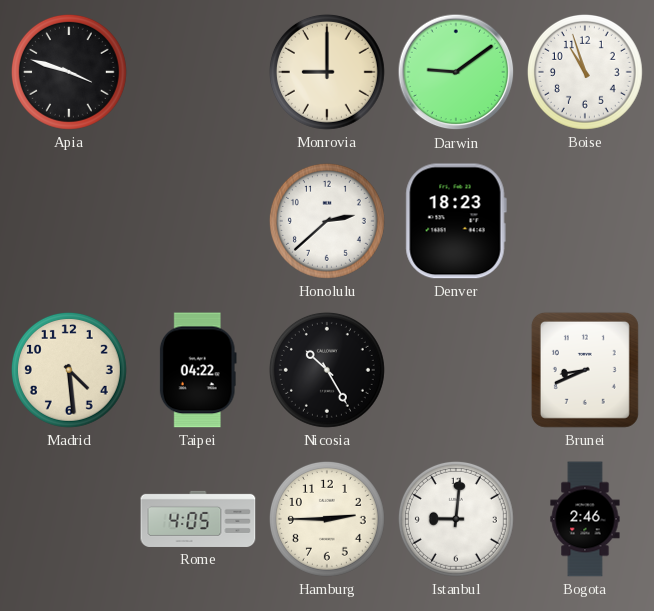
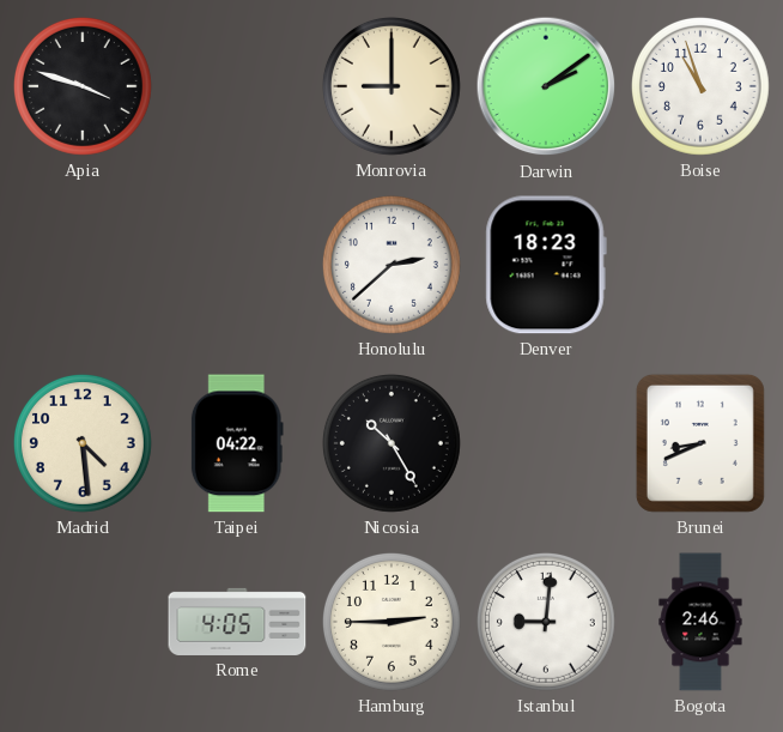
Darwin: 9:09 -> 2:09
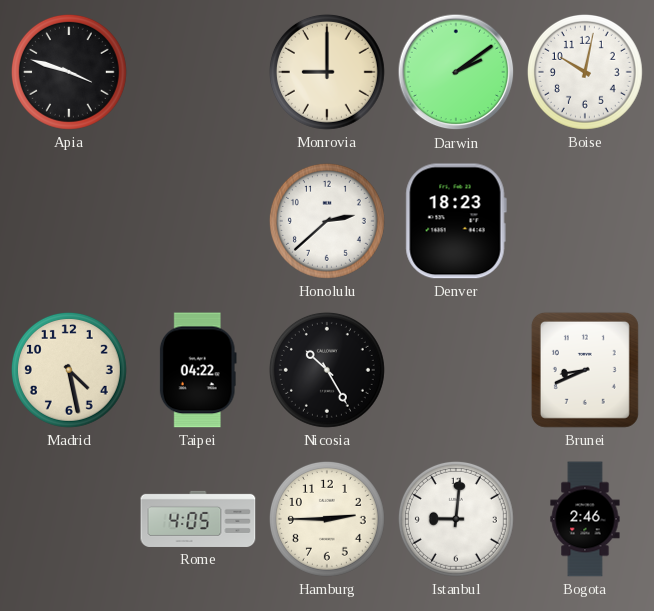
Boise: 10:57 -> 10:02
Madrid: 4:29 -> 4:28
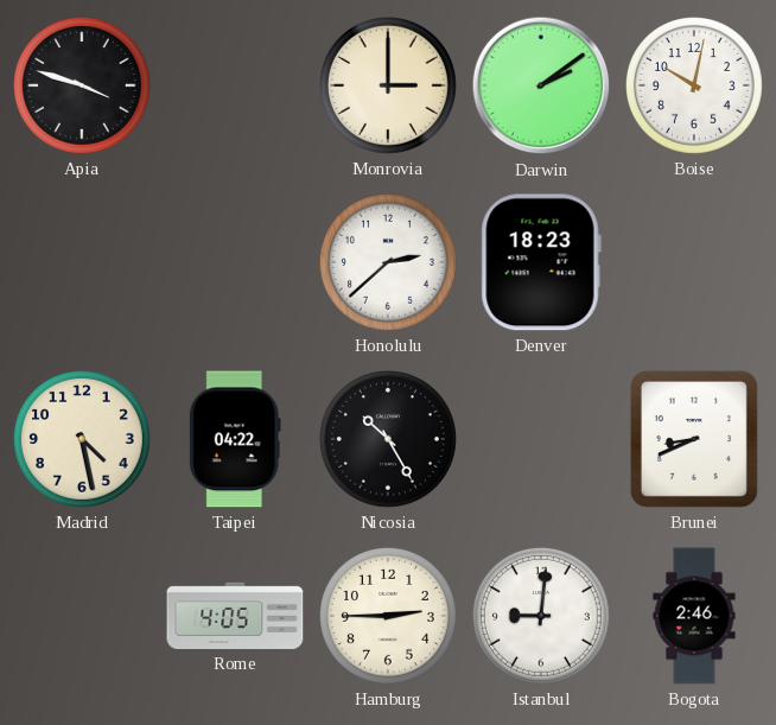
Monrovia: 9:00 -> 3:00
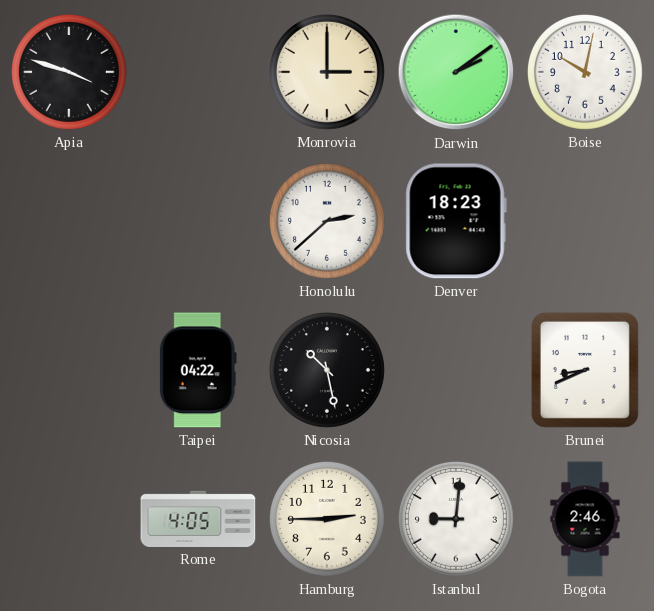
Madrid: 4:28 -> none
Nicosia: 10:25 -> 10:28
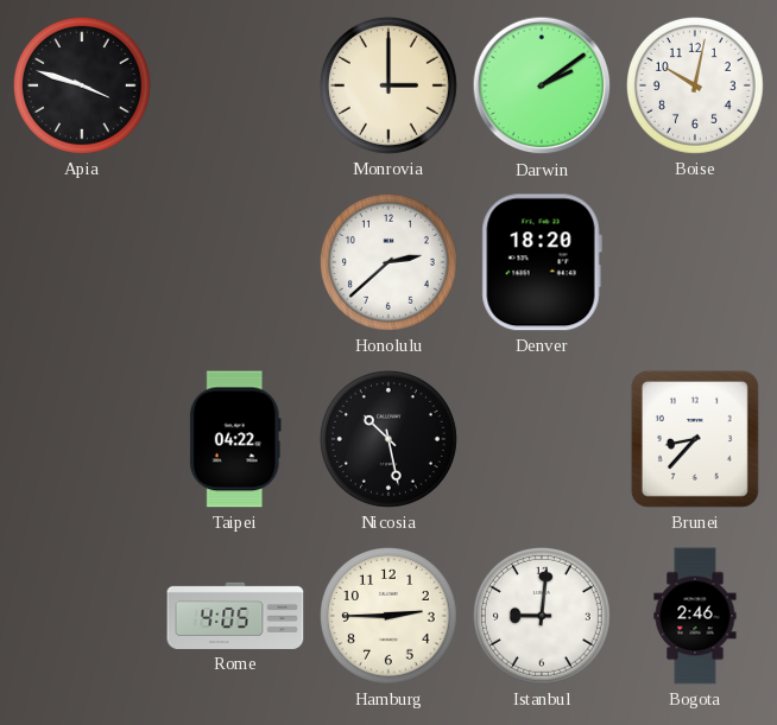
Denver: 18:23 -> 18:20
Brunei: 8:41 -> 8:37
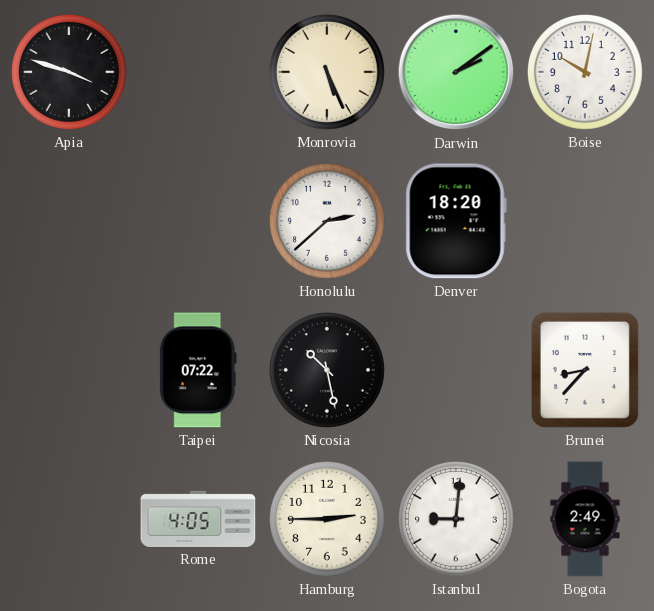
Monrovia: 3:00 -> 5:26
Taipei: 04:22 -> 07:22
Bogota: 2:46 -> 2:49
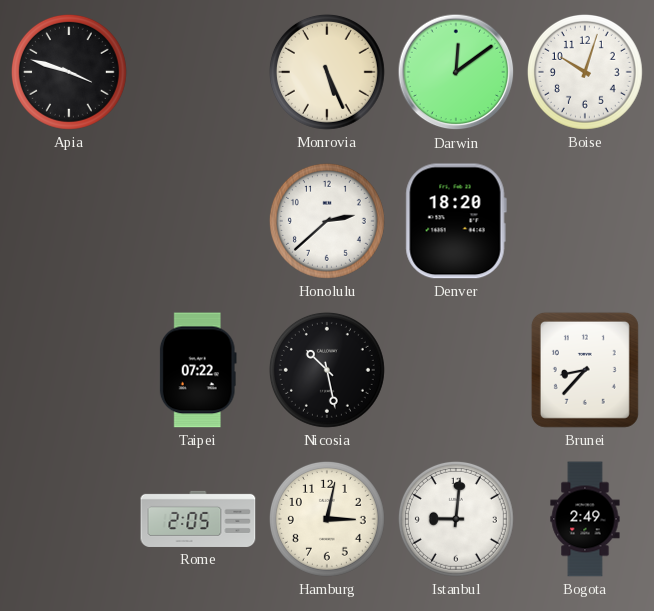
Darwin: 2:09 -> 12:09
Boise: 10:02 -> 10:03
Rome: 4:05 -> 2:05
Hamburg: 2:45 -> 3:02
